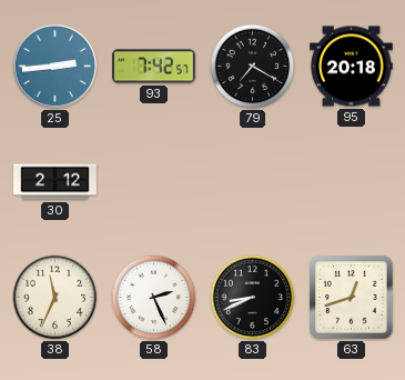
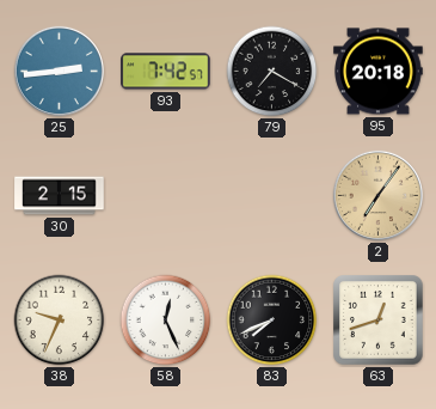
30: 2:12 -> 2:15
2: none -> 7:06
38: 11:34 -> 9:34
58: 2:26 -> 12:26
83: 8:41 -> 7:41
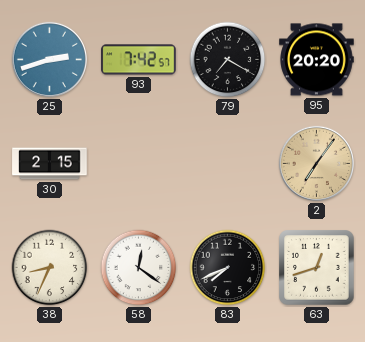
25: 2:44 -> 2:42
95: 20:18 -> 20:20
38: 9:34 -> 8:34
58: 12:26 -> 12:21
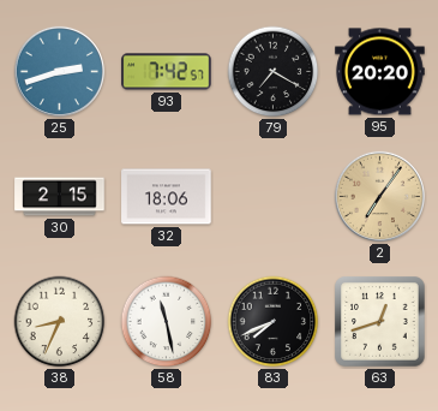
32: none -> 18:06
58: 12:21 -> 11:28
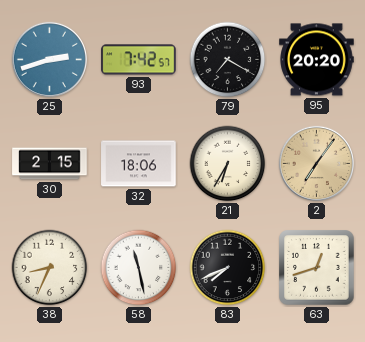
21: none -> 6:35
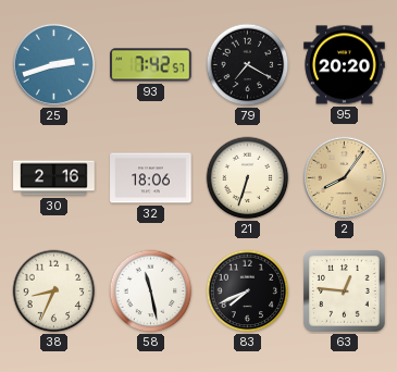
30: 2:15 -> 2:16
21: 6:35 -> 6:33
2: 7:06 -> 8:06
63: 12:42 -> 12:46
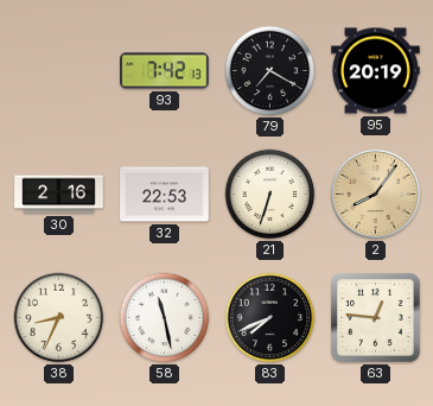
25: 2:42 -> none
93: 7:42:57 -> 7:42:13
95: 20:20 -> 20:19
32: 18:06 -> 22:53
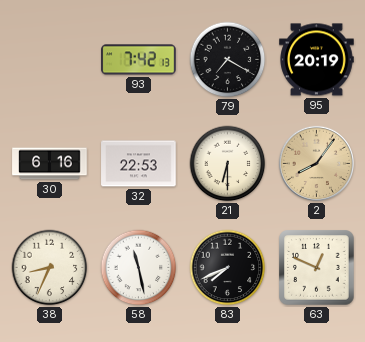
30: 2:16 -> 6:16
21: 6:33 -> 6:30
63: 12:46 -> 12:49
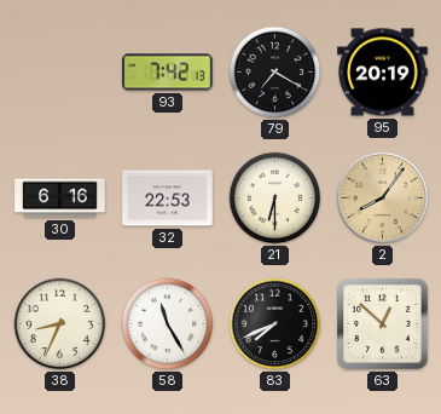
58: 11:28 -> 11:25
63: 12:49 -> 12:52
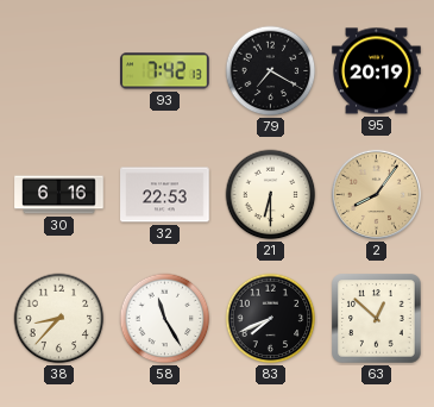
38: 8:34 -> 8:37
